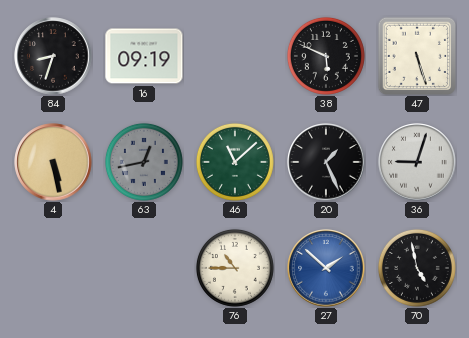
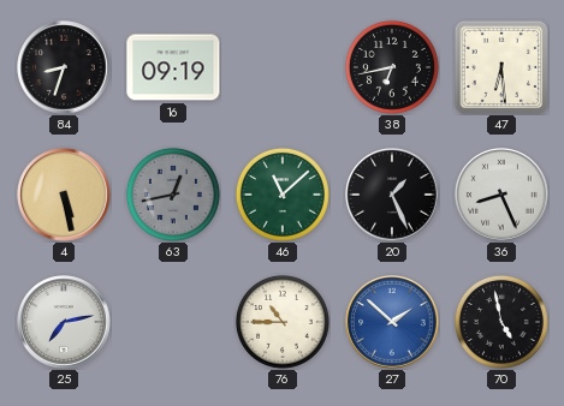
38: 5:49 -> 6:43
47: 5:27 -> 6:29
36: 9:03 -> 8:26
25: none -> 7:13
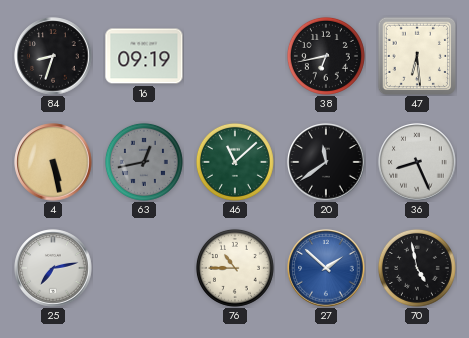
20: 1:26 -> 11:39
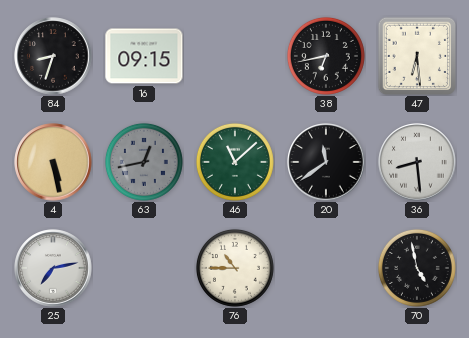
16: 09:19 -> 09:15
36: 8:26 -> 8:29
27: 1:52 -> none
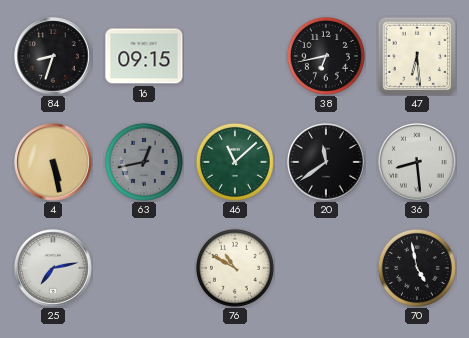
76: 10:45 -> 10:50
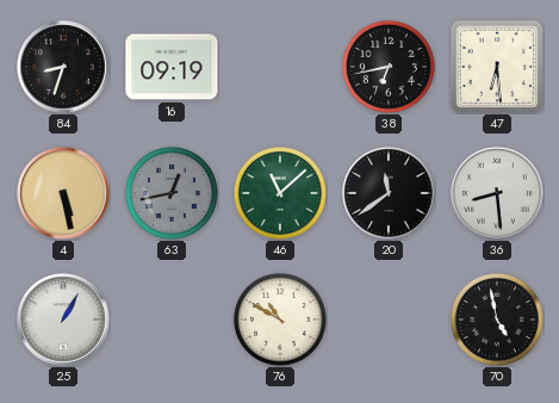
16: 09:15 -> 09:19
25: 7:13 -> 1:05
